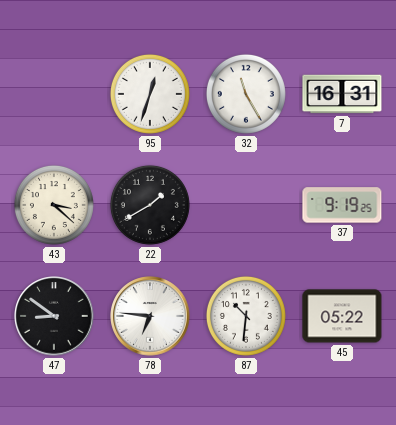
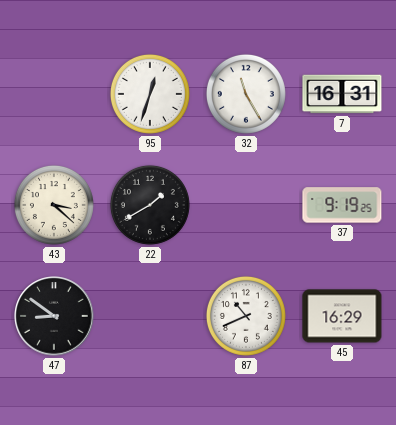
78: 6:46 -> none
87: 10:31 -> 10:41
45: 05:22 -> 16:29
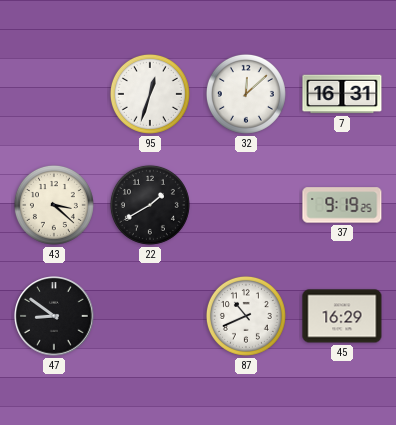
32: 11:25 -> 12:08
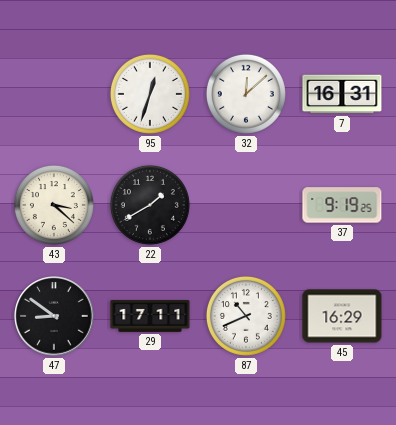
29: none -> 17:11
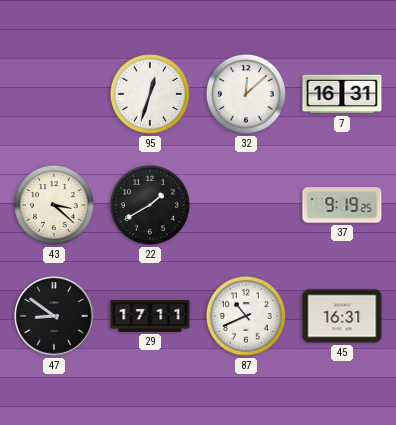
45: 16:29 -> 16:31
